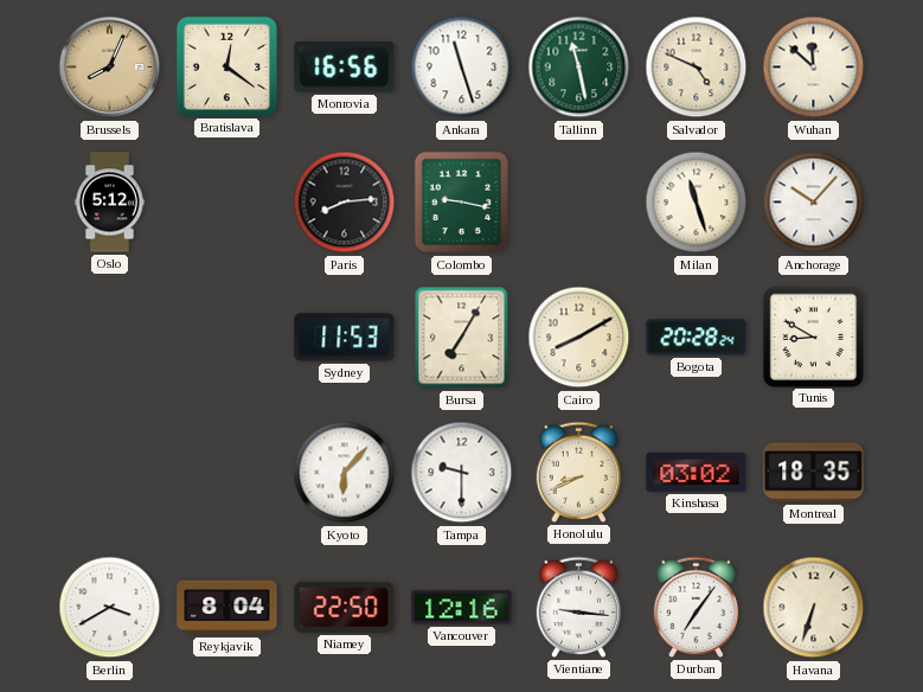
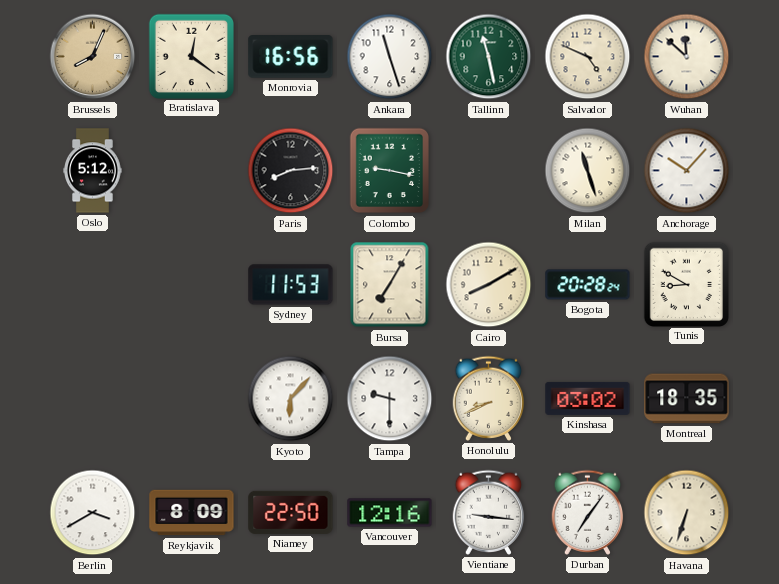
Reykjavik: 8:04 -> 8:09
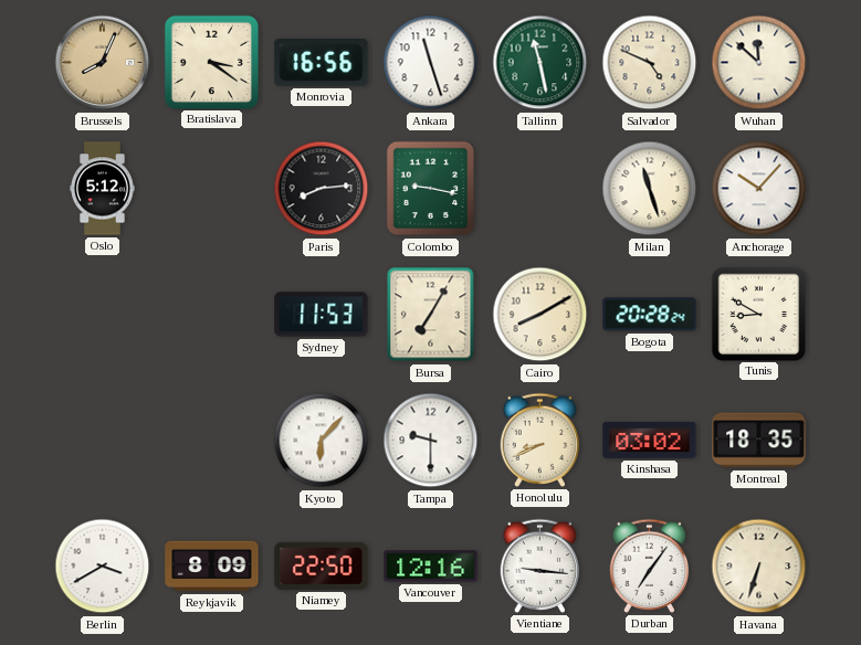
Bratislava: 12:21 -> 3:21
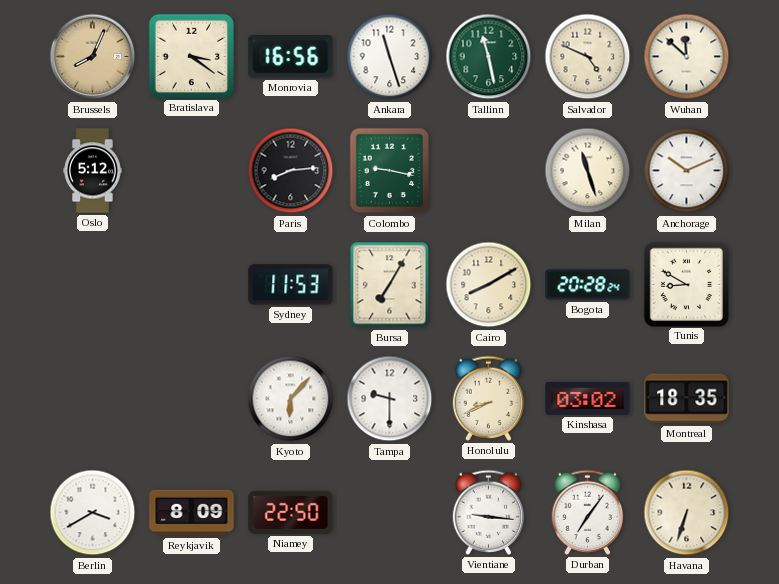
Anchorage: 10:07 -> 10:11
Vancouver: 12:16 -> none
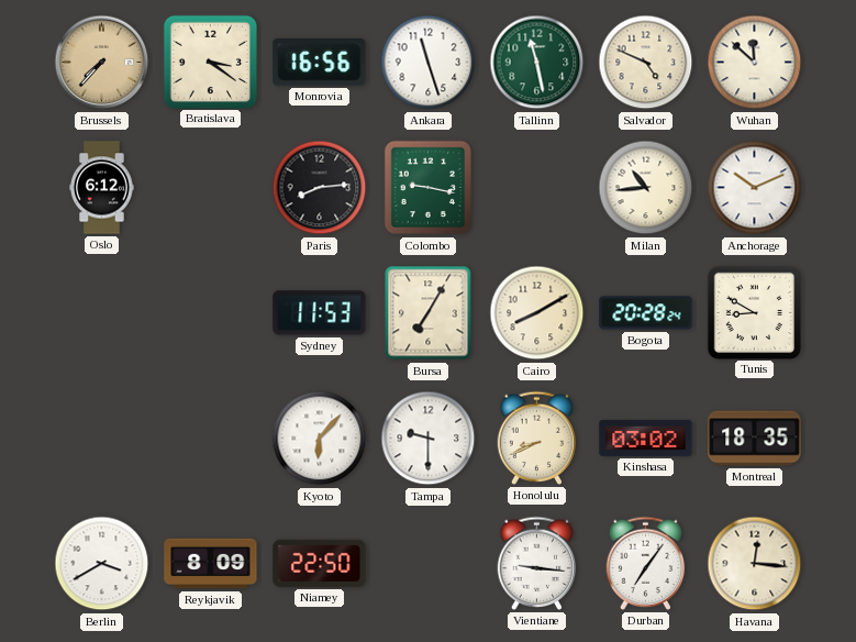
Brussels: 8:04 -> 7:37
Oslo: 5:12 -> 6:12
Milan: 11:27 -> 10:44
Havana: 6:33 -> 12:16
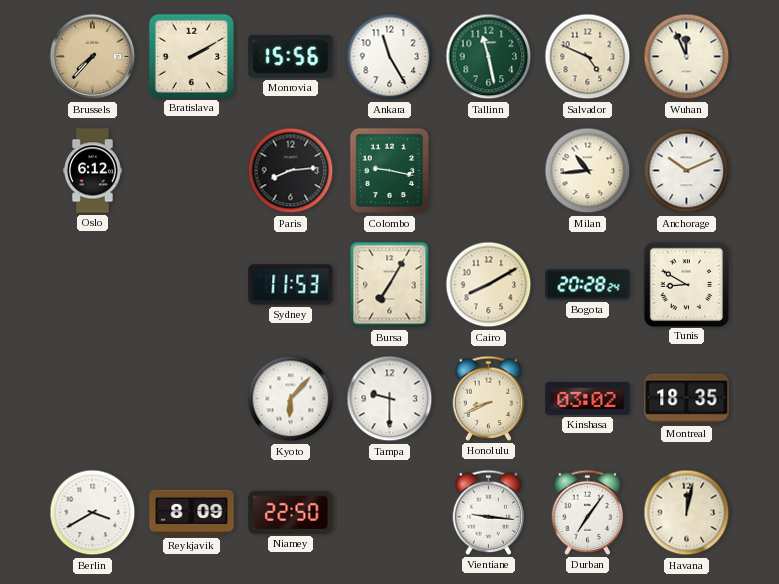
Bratislava: 3:21 -> 2:10
Monrovia: 16:56 -> 15:56
Ankara: 11:27 -> 11:25
Wuhan: 11:52 -> 11:56
Havana: 12:16 -> 12:02
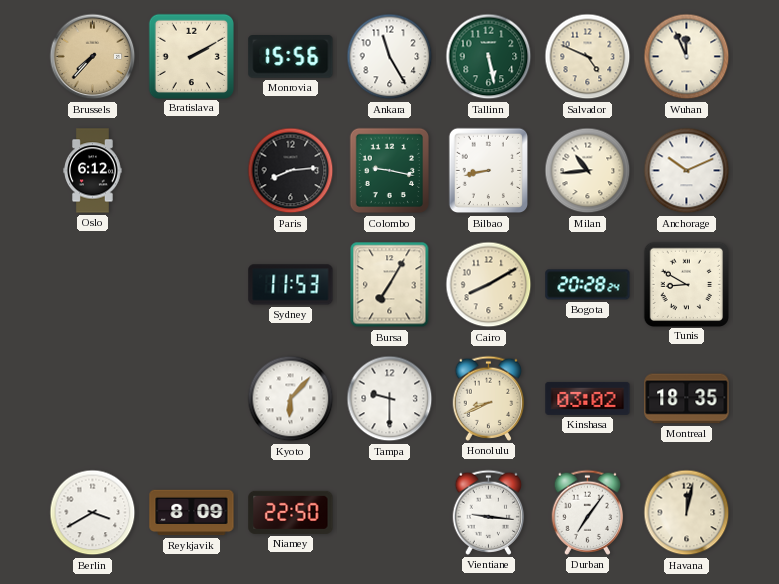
Tallinn: 11:28 -> 5:28
Bilbao: none -> 8:43
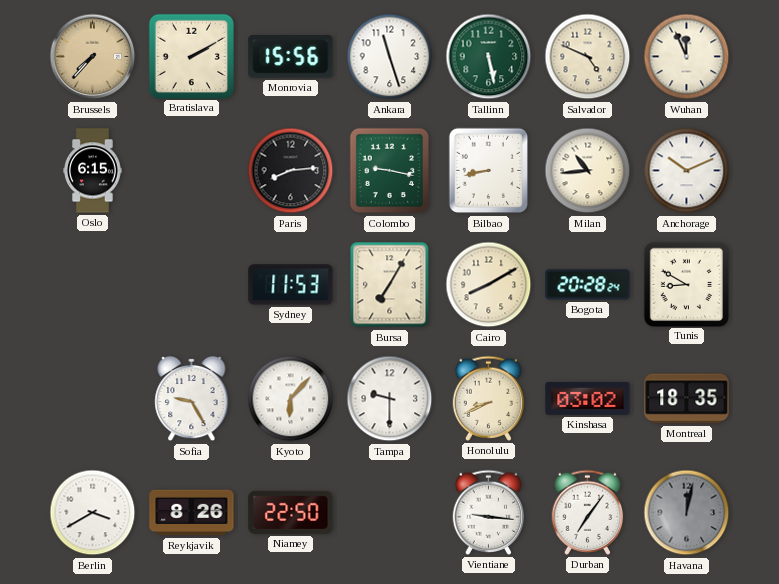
Ankara: 11:25 -> 11:27
Oslo: 6:12 -> 6:15
Sofia: none -> 9:25
Reykjavik: 8:09 -> 8:26
Havana dial: cream -> grey
